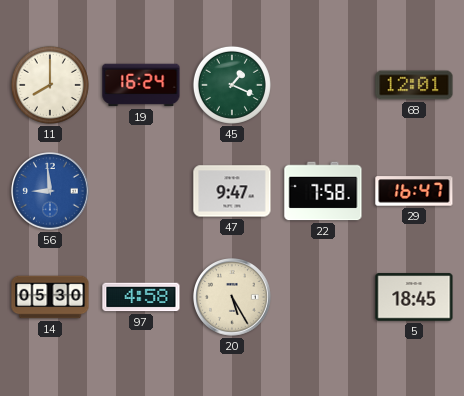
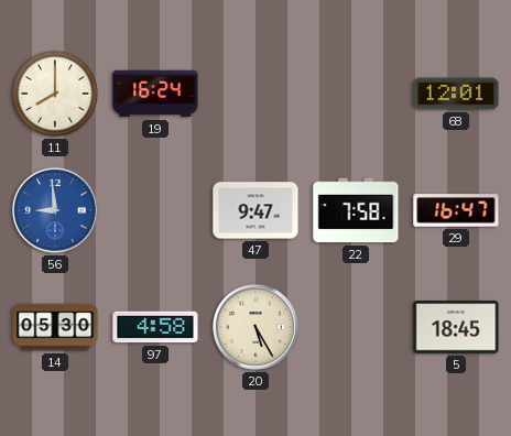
45: 1:19 -> none
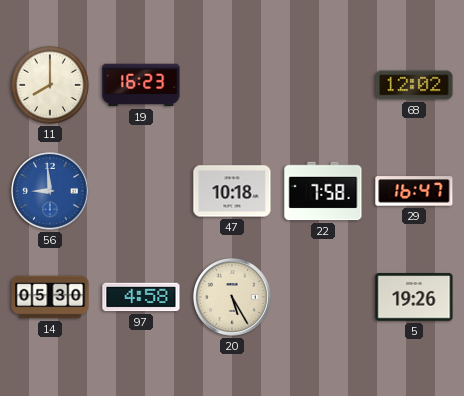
19: 16:24 -> 16:23
68: 12:01 -> 12:02
47: 9:47 -> 10:18
5: 18:45 -> 19:26
